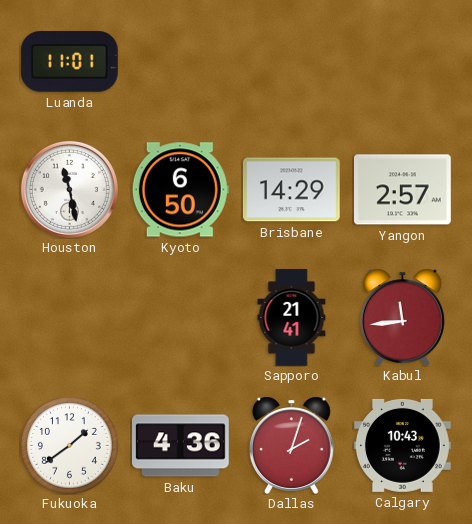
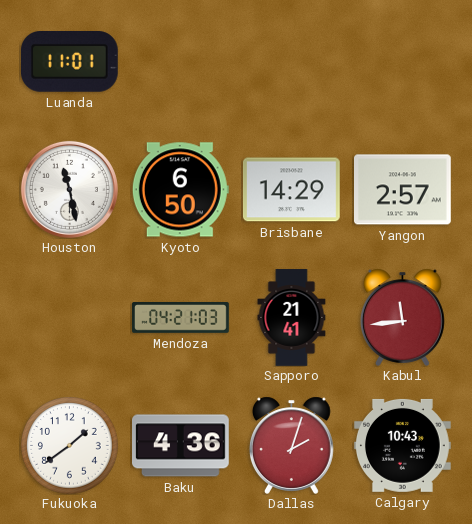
Mendoza: none -> 04:21
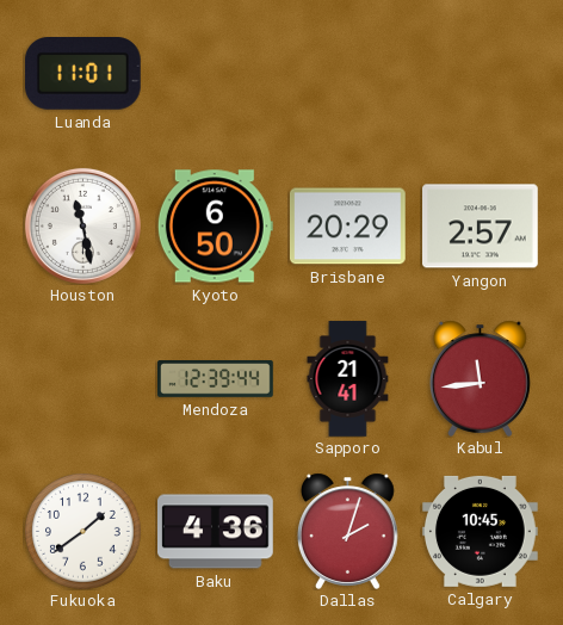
Brisbane: 14:29 -> 20:29
Mendoza: 04:21 -> 12:39
Calgary: 10:43 -> 10:45
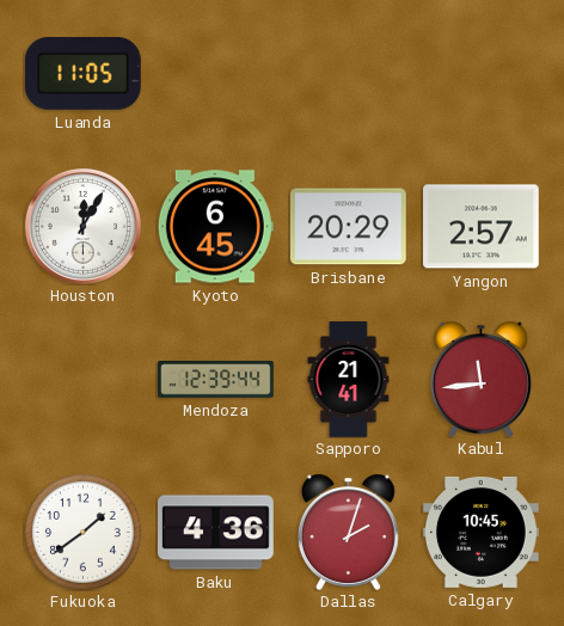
Luanda: 11:01 -> 11:05
Houston: 11:28 -> 12:05
Kyoto: 6:50 -> 6:45
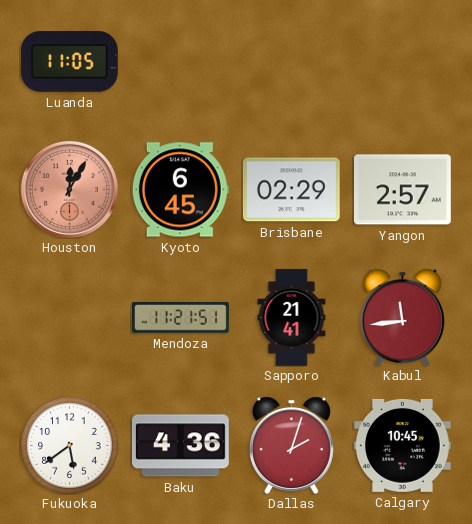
Houston dial: white -> salmon
Brisbane: 20:29 -> 02:29
Mendoza: 12:39 -> 11:21
Fukuoka: 1:39 -> 5:39
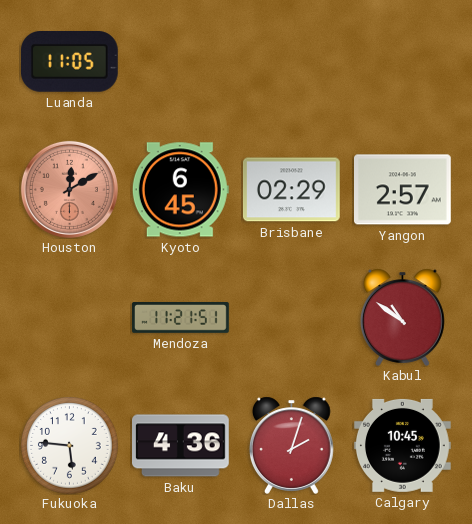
Houston: 12:05 -> 12:10
Sapporo: 21:41 -> none
Kabul: 11:44 -> 10:51
Fukuoka: 5:39 -> 5:46
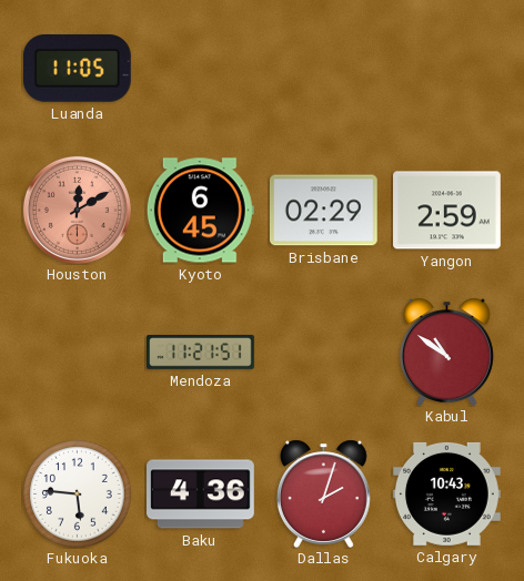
Yangon: 2:57 -> 2:59
Calgary: 10:45 -> 10:43
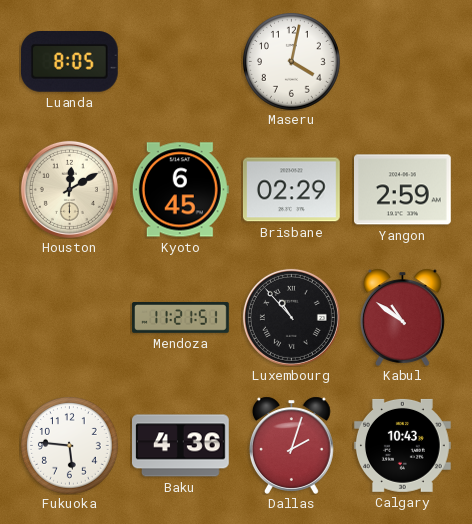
Luanda: 11:05 -> 8:05
Maseru: none -> 4:02
Houston dial: salmon -> cream
Luxembourg: none -> 10:53
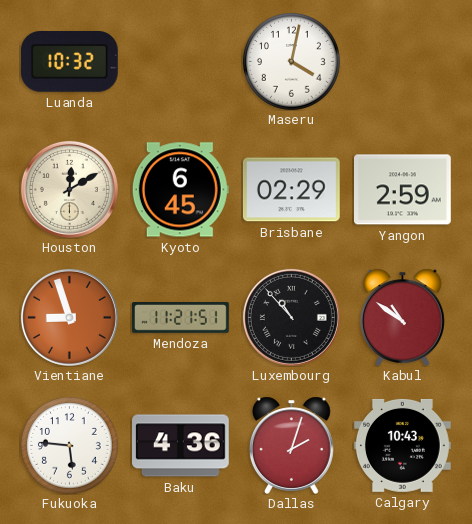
Luanda: 8:05 -> 10:32
Vientiane: none -> 8:57
